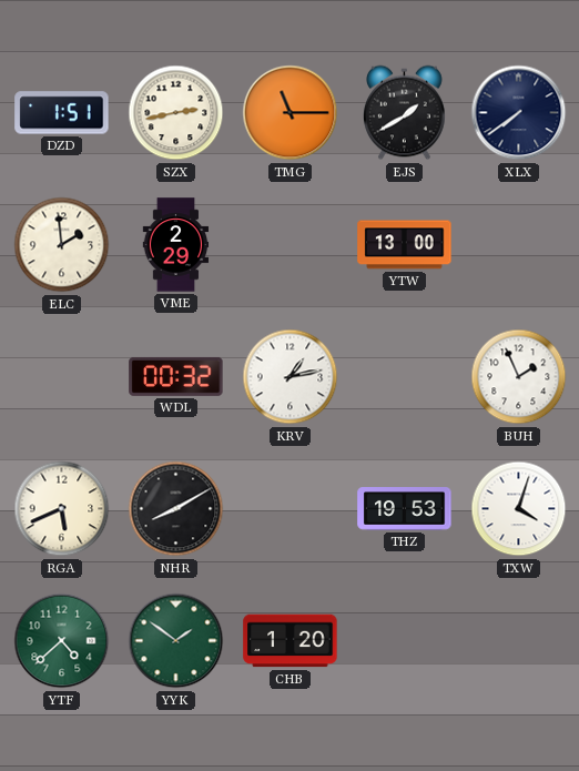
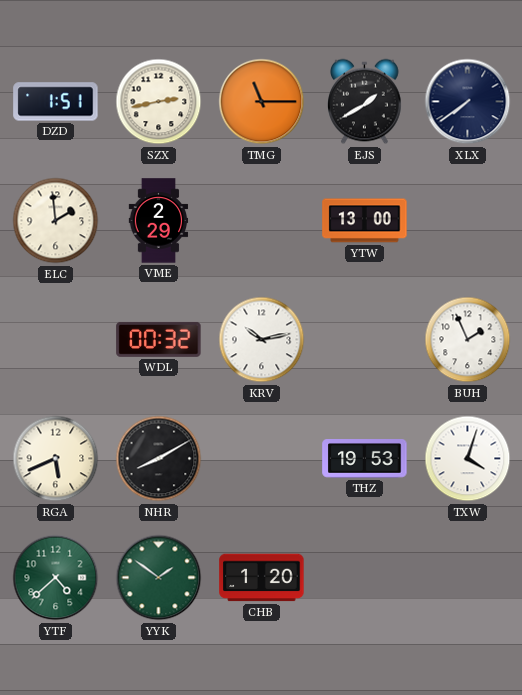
KRV: 1:13 -> 10:13
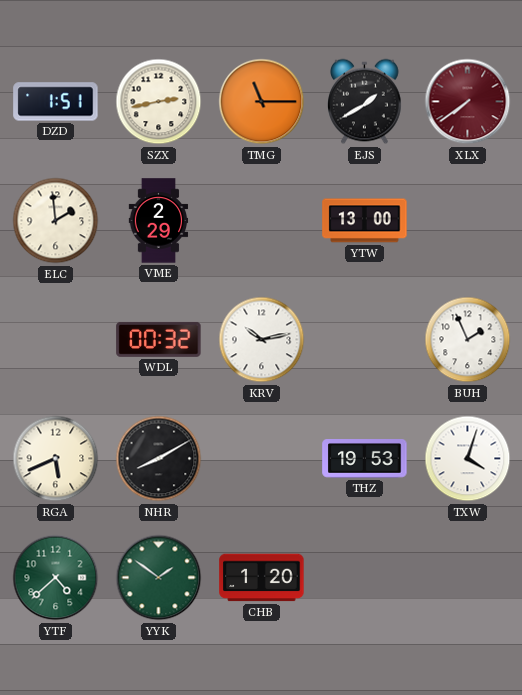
XLX dial: navy -> burgundy
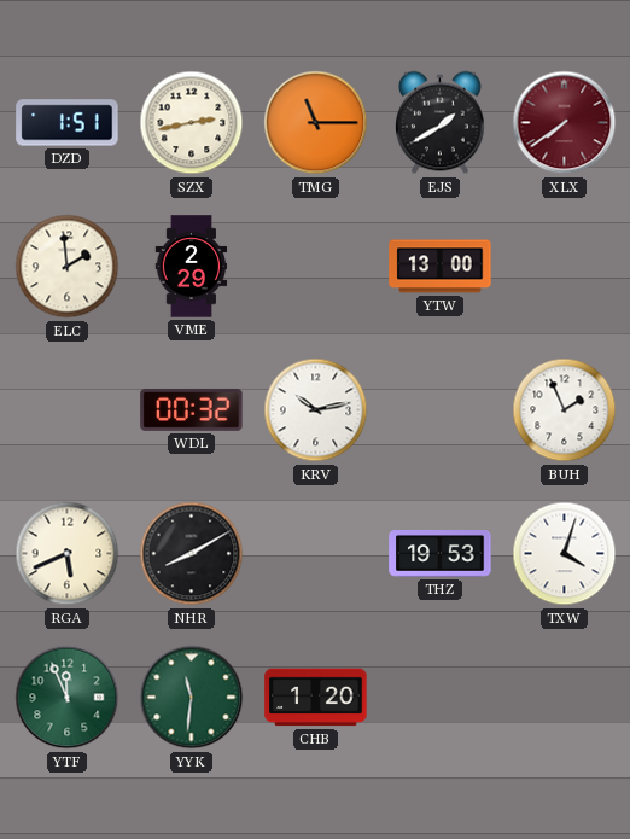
YTF: 4:38 -> 11:56
YYK: 1:51 -> 11:31
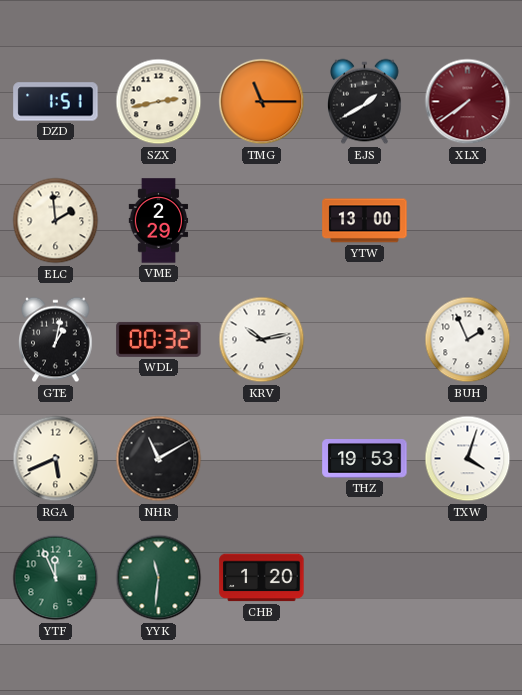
GTE: none -> 1:02
NHR: 8:10 -> 11:10
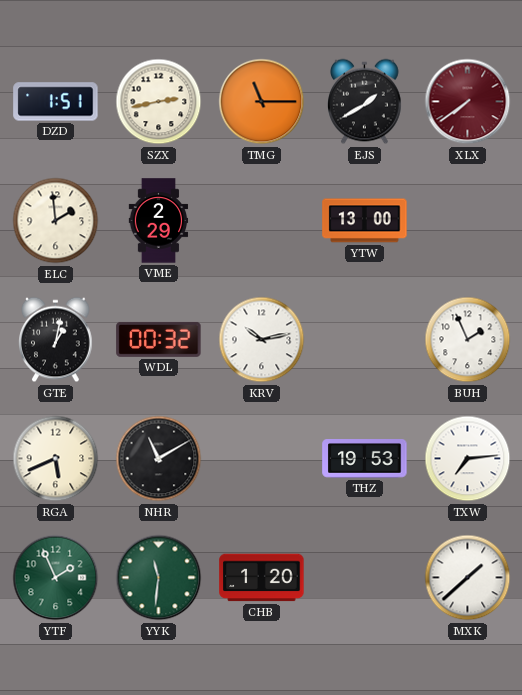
TXW: 4:03 -> 7:14
YTF: 11:56 -> 1:56
MXK: none -> 1:38
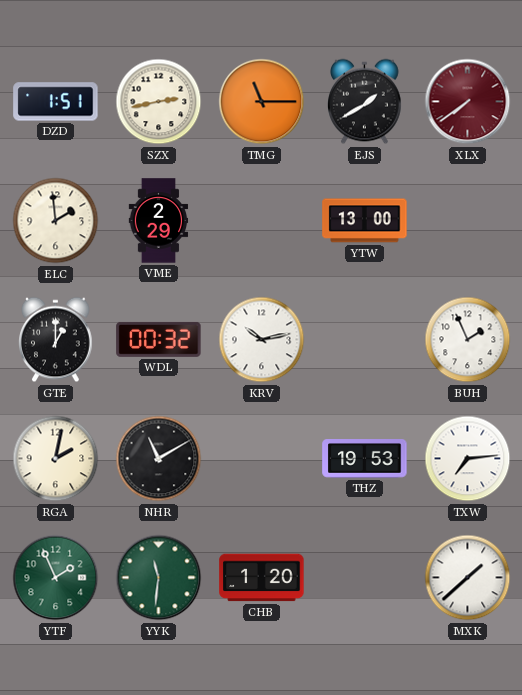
GTE: 1:02 -> 1:00
RGA: 5:41 -> 2:02
